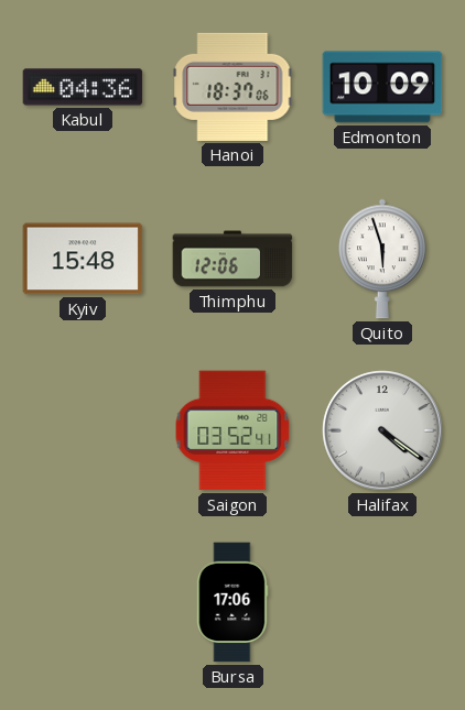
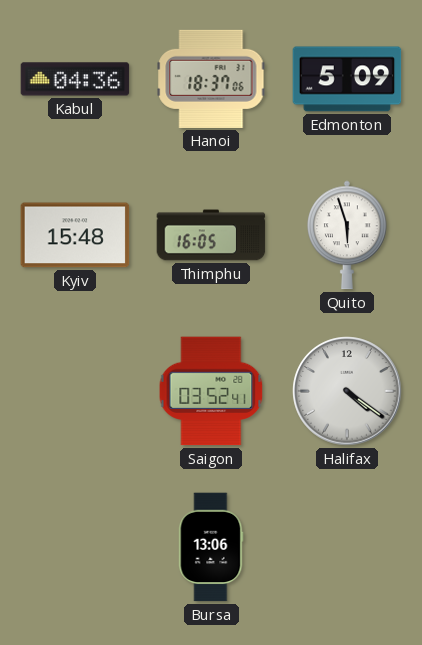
Edmonton: 10:09 -> 5:09
Thimphu: 12:06 -> 16:05
Bursa: 17:06 -> 13:06
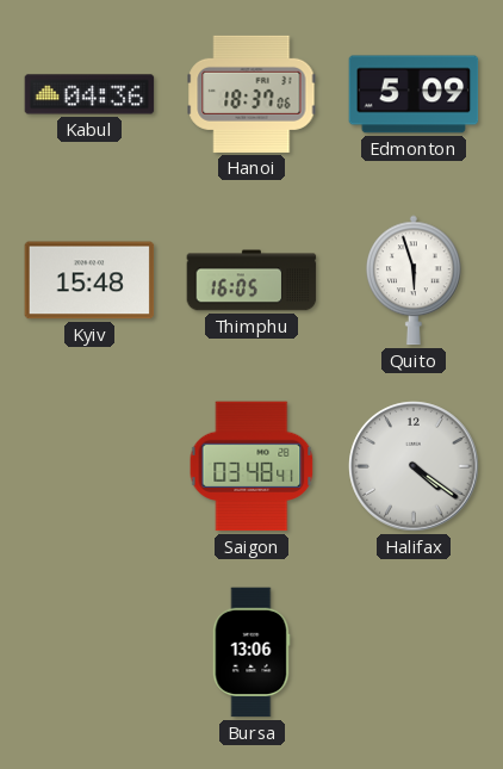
Saigon: 03:52 -> 03:48
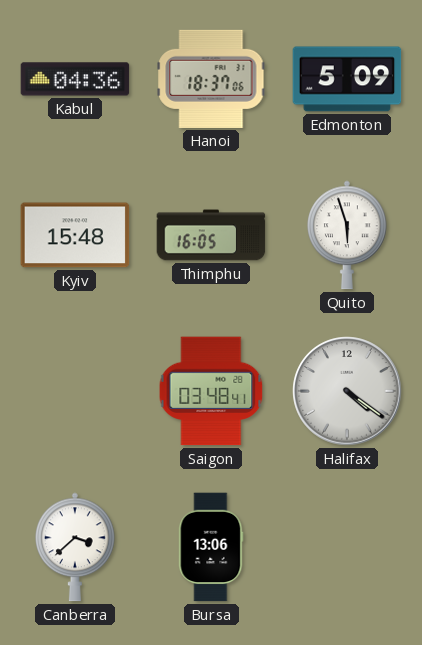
Canberra: none -> 3:38
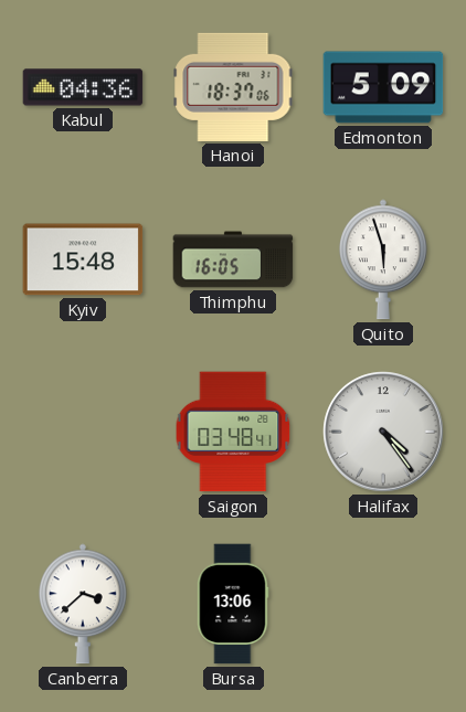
Halifax: 4:21 -> 4:24
